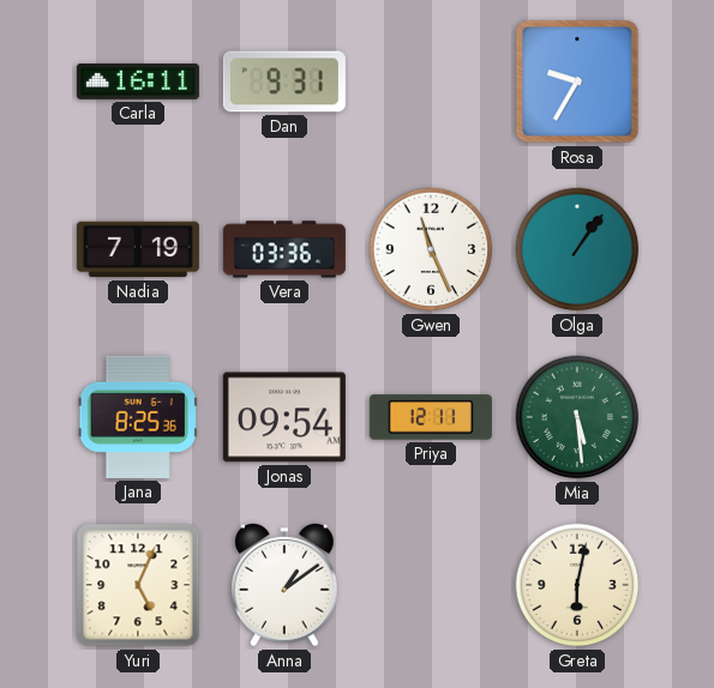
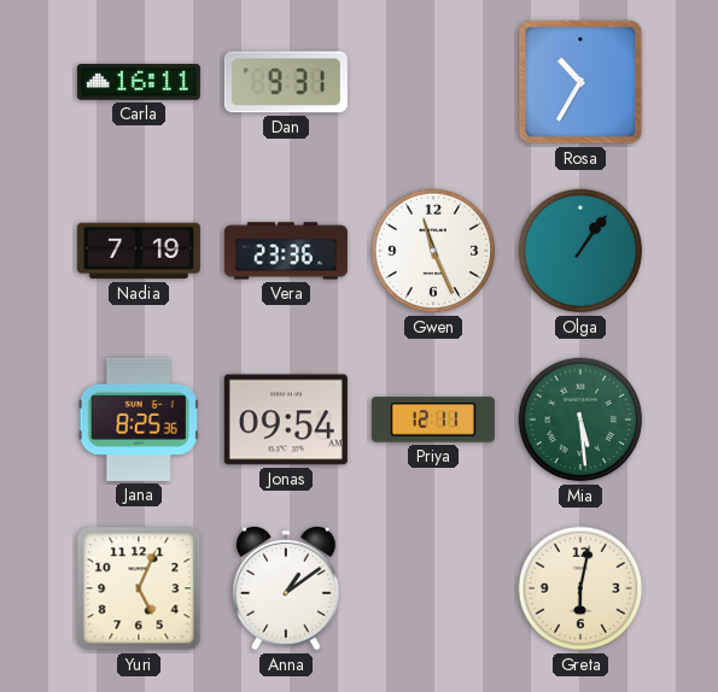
Rosa: 9:35 -> 10:35
Vera: 03:36 -> 23:36
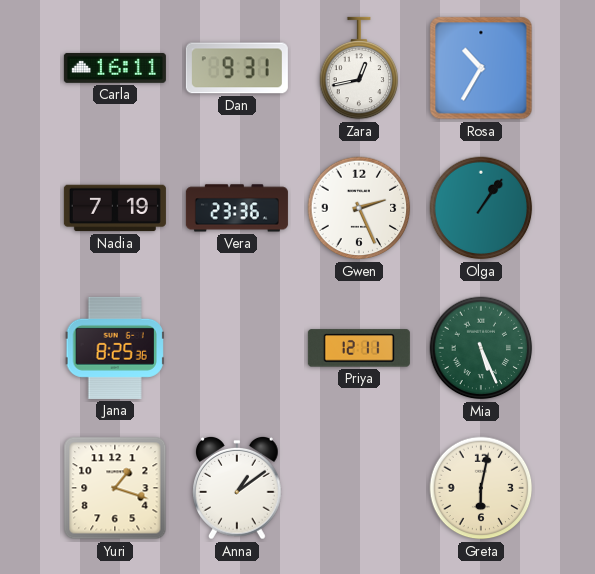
Zara: none -> 12:43
Gwen: 11:26 -> 2:26
Jonas: 09:54 -> none
Mia: 5:29 -> 5:26
Yuri: 5:04 -> 1:18
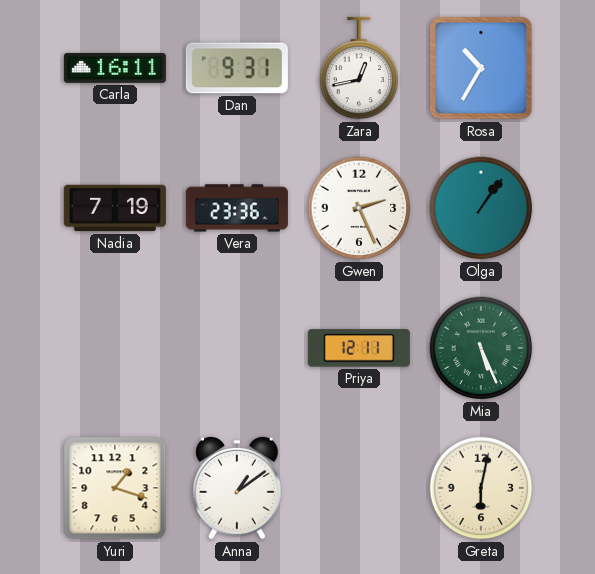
Jana: 8:25 -> none
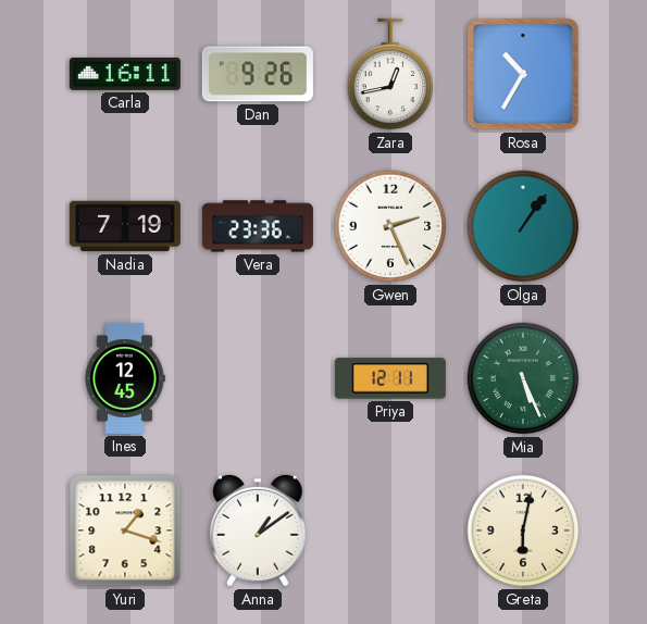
Dan: 9:31 -> 9:26
Ines: none -> 12:45
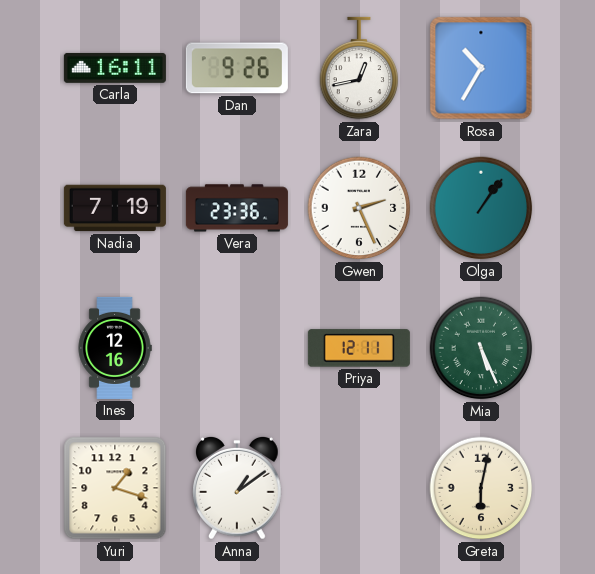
Ines: 12:45 -> 12:16
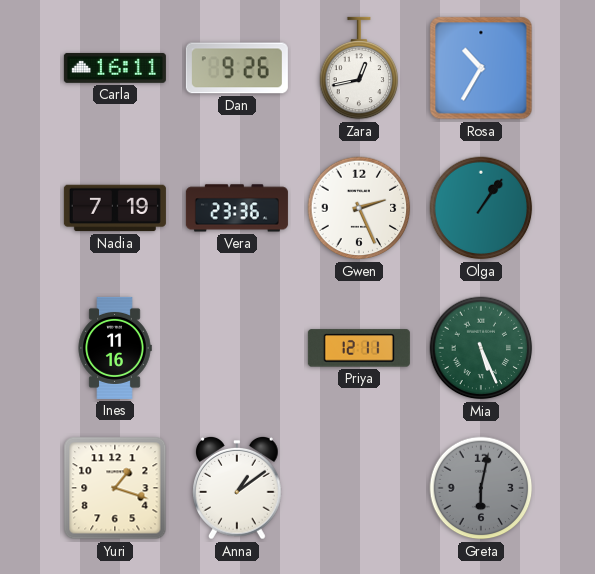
Ines: 12:16 -> 11:16
Greta dial: cream -> grey
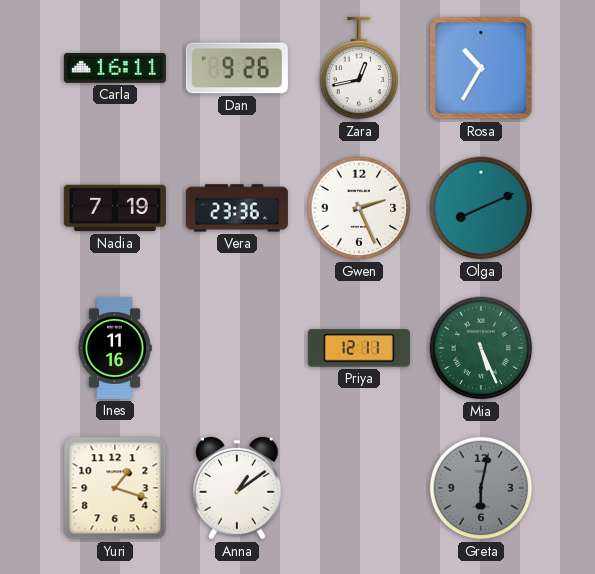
Olga: 1:06 -> 8:11
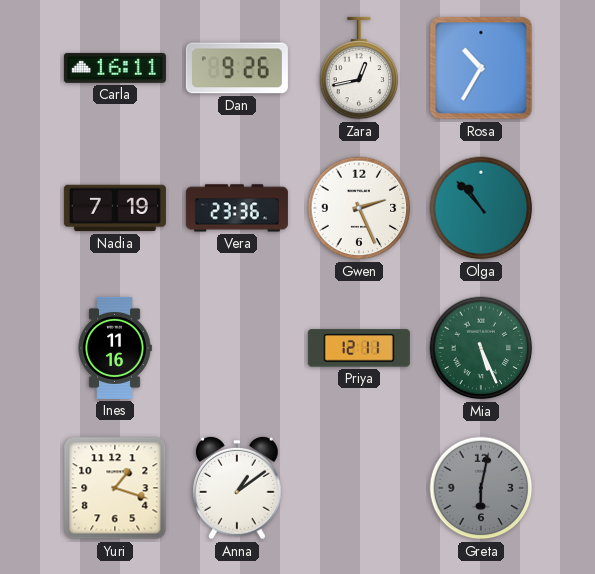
Olga: 8:11 -> 10:53
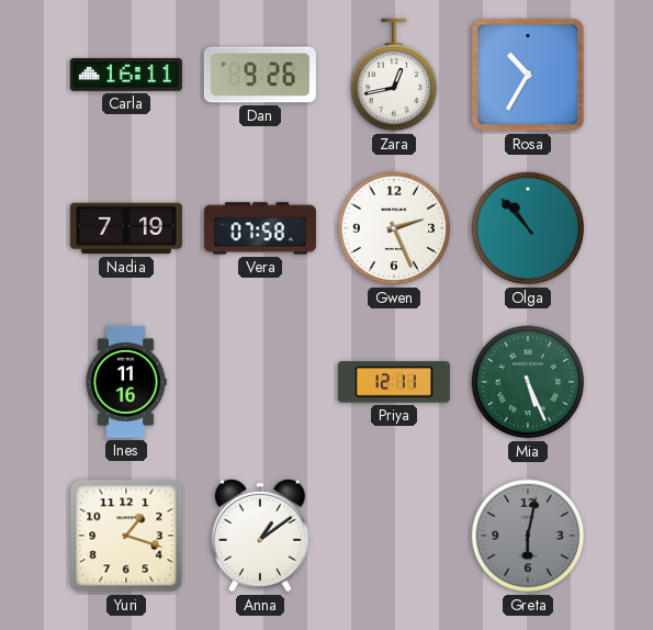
Vera: 23:36 -> 07:58
